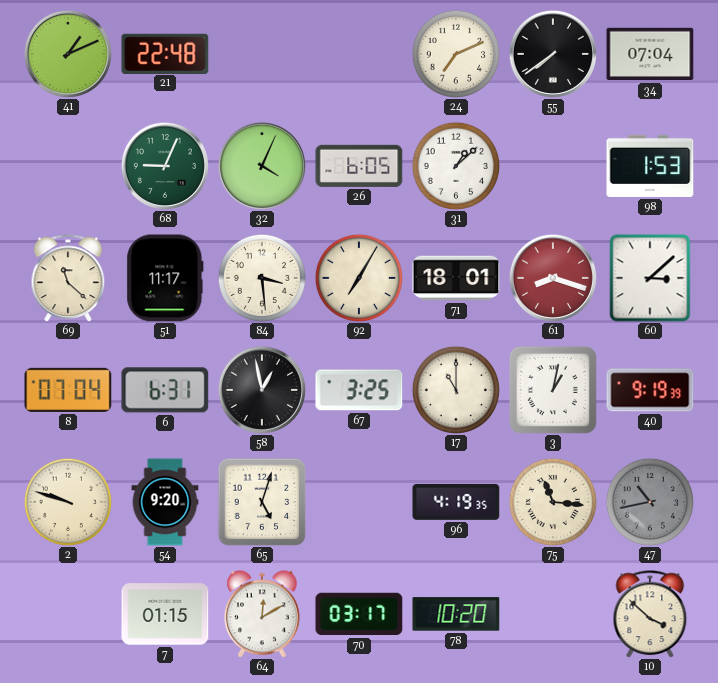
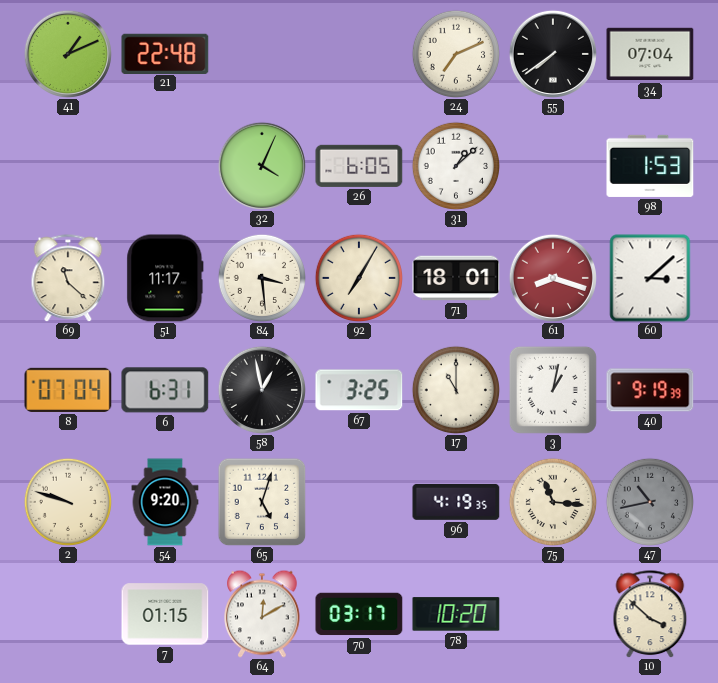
68: 9:04 -> none
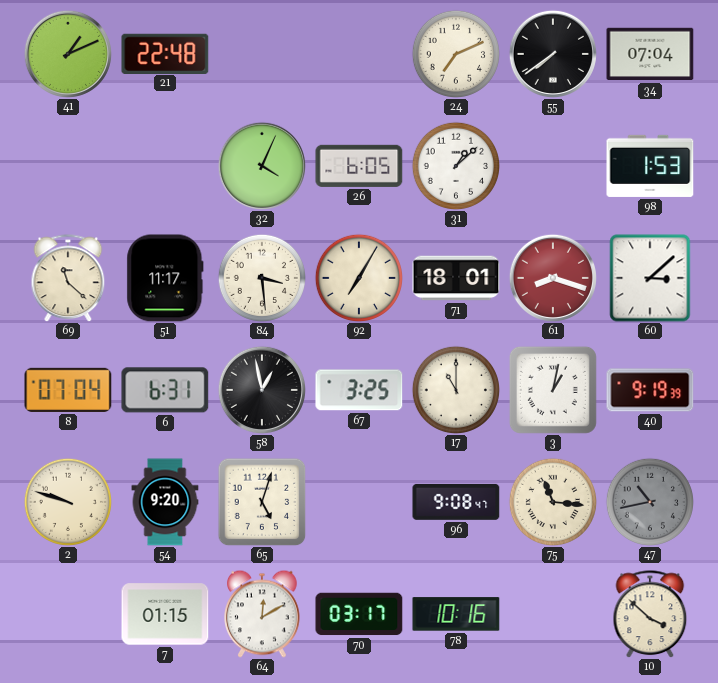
96: 4:19 -> 9:08
78: 10:20 -> 10:16
